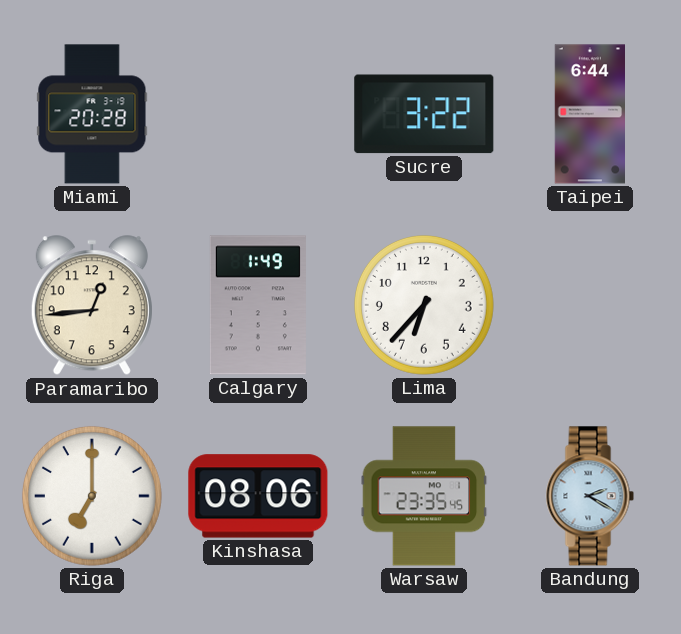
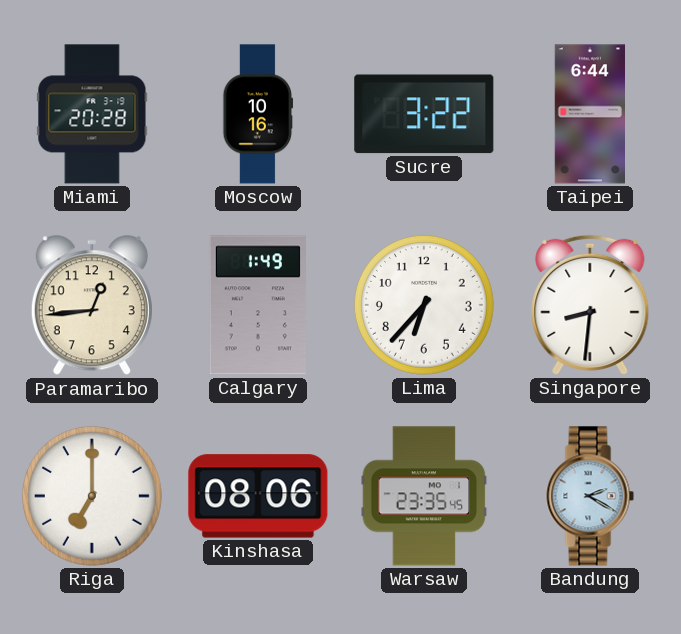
Moscow: none -> 10:16
Singapore: none -> 8:31
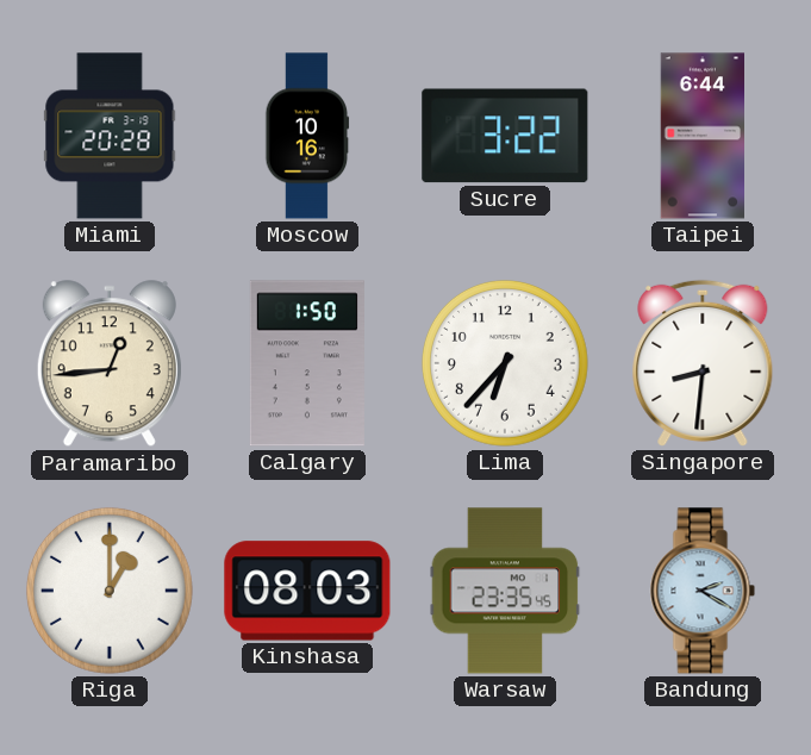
Calgary: 1:49 -> 1:50
Riga: 7:00 -> 1:00
Kinshasa: 08:06 -> 08:03
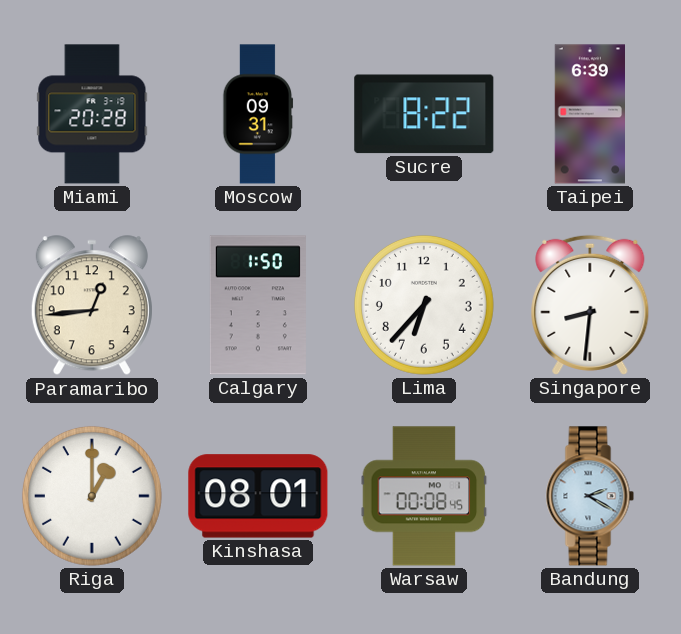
Moscow: 10:16 -> 09:31
Sucre: 3:22 -> 8:22
Taipei: 6:44 -> 6:39
Kinshasa: 08:03 -> 08:01
Warsaw: 23:35 -> 00:08
